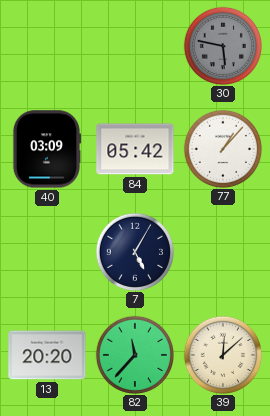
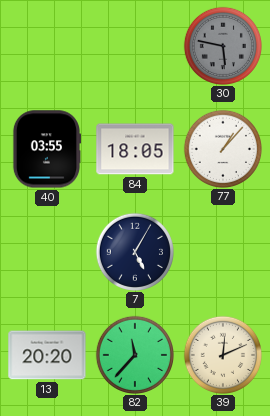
40: 03:09 -> 03:55
84: 05:42 -> 18:05
39: 12:08 -> 12:11
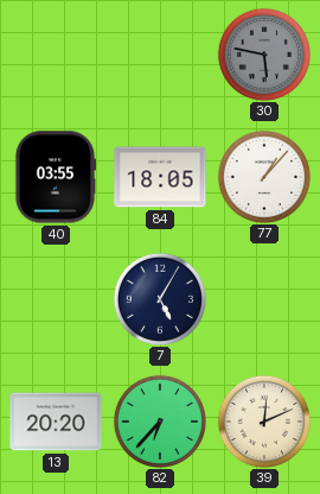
82: 11:37 -> 6:37
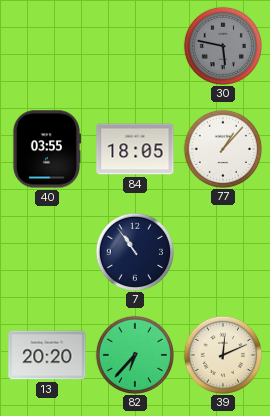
7: 5:05 -> 10:54
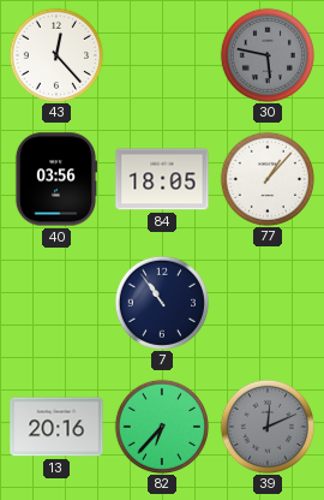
43: none -> 12:23
40: 03:55 -> 03:56
13: 20:20 -> 20:16
39 dial: cream -> grey
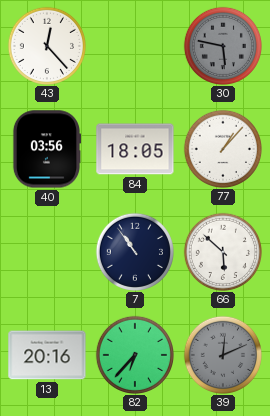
66: none -> 5:52
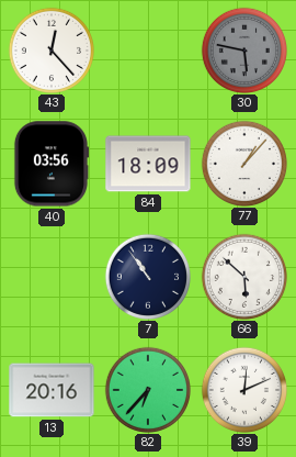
84: 18:05 -> 18:09
39 dial: grey -> white
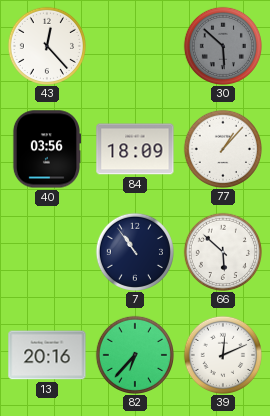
30: 5:47 -> 5:52
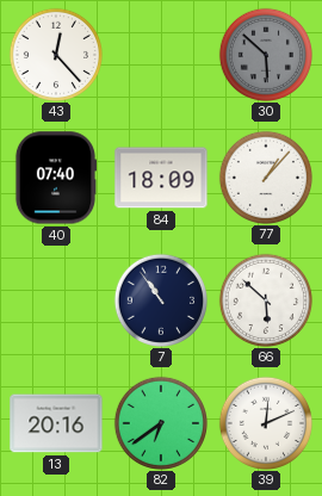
40: 03:56 -> 07:40
82: 6:37 -> 6:39
